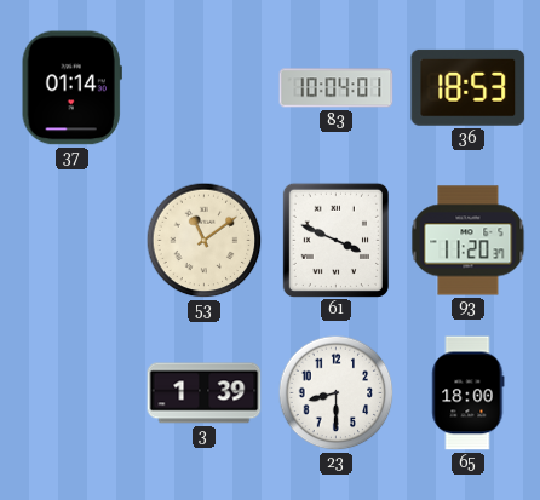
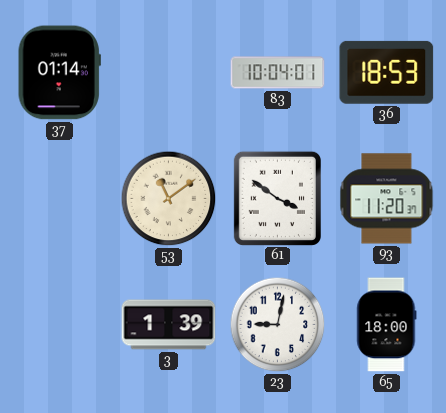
61: 3:49 -> 3:51
23: 8:30 -> 9:02
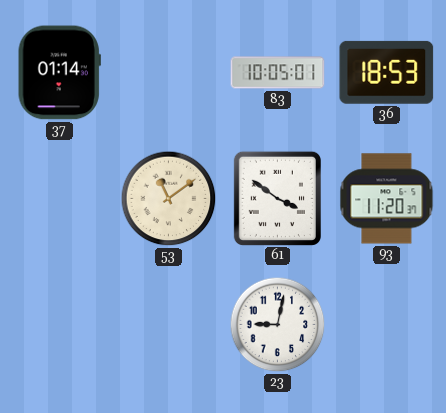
83: 10:04 -> 10:05
3: 1:39 -> none
65: 18:00 -> none
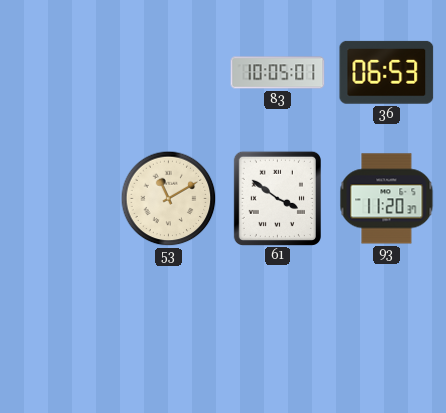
37: 01:14 -> none
36: 18:53 -> 06:53
53: 11:09 -> 11:10
23: 9:02 -> none
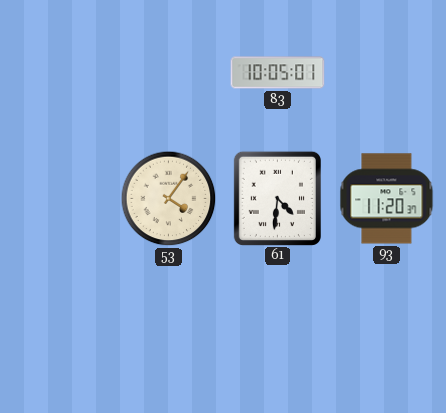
36: 06:53 -> none
53: 11:10 -> 4:06
61: 3:51 -> 4:31
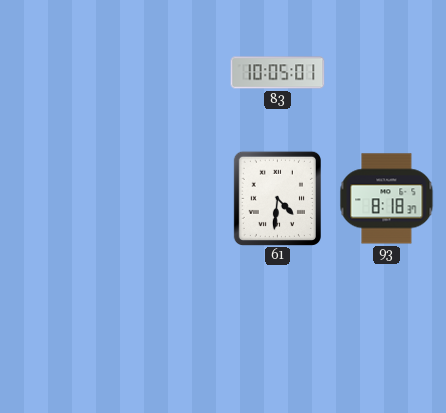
53: 4:06 -> none
93: 11:20 -> 8:18
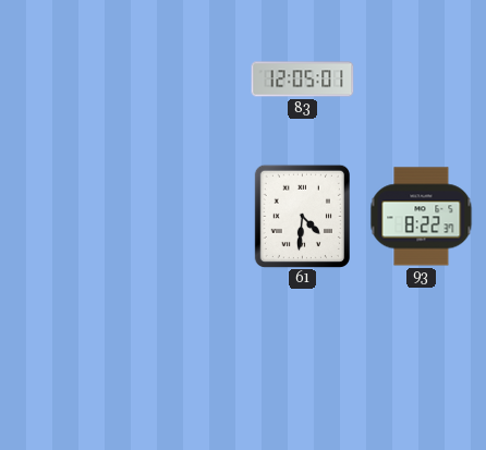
83: 10:05 -> 12:05
93: 8:18 -> 8:22
